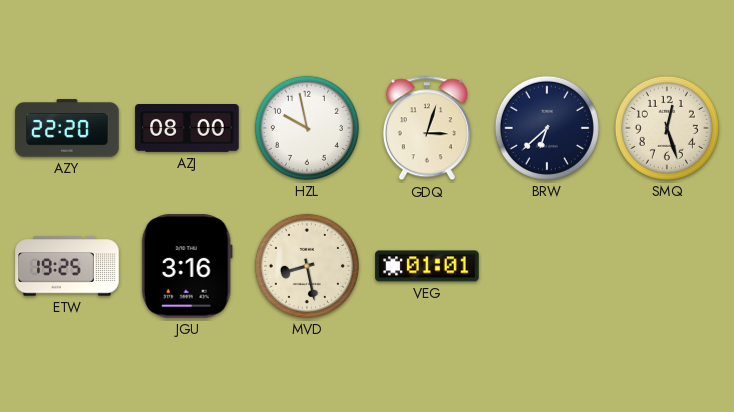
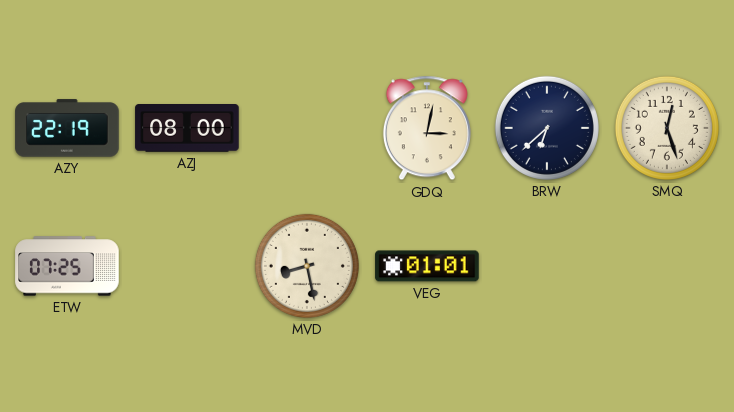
AZY: 22:20 -> 22:19
HZL: 9:58 -> none
GDQ: 3:03 -> 3:02
ETW: 19:25 -> 07:25
JGU: 3:16 -> none
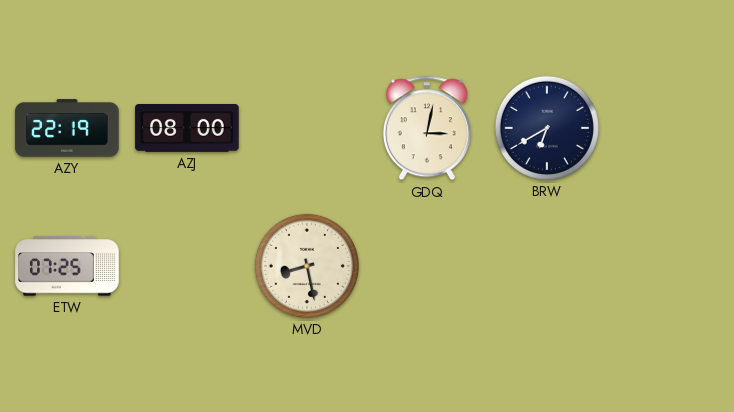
BRW: 6:38 -> 6:40
SMQ: 12:27 -> none
VEG: 01:01 -> none
